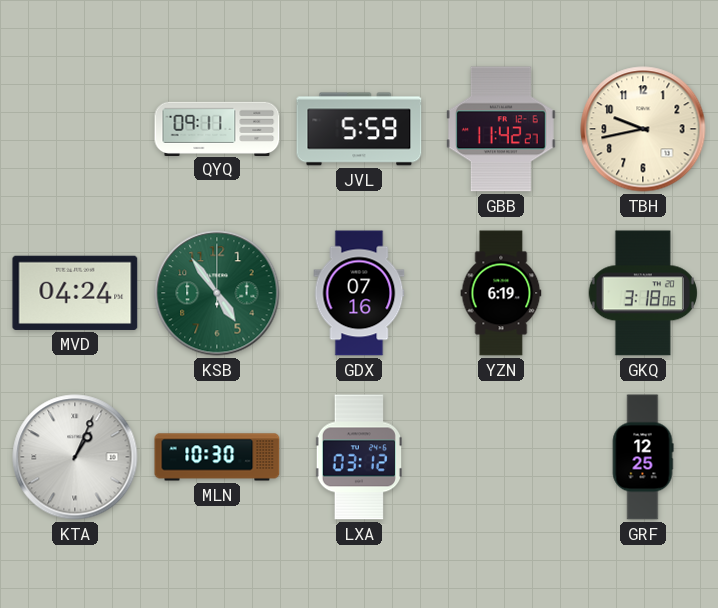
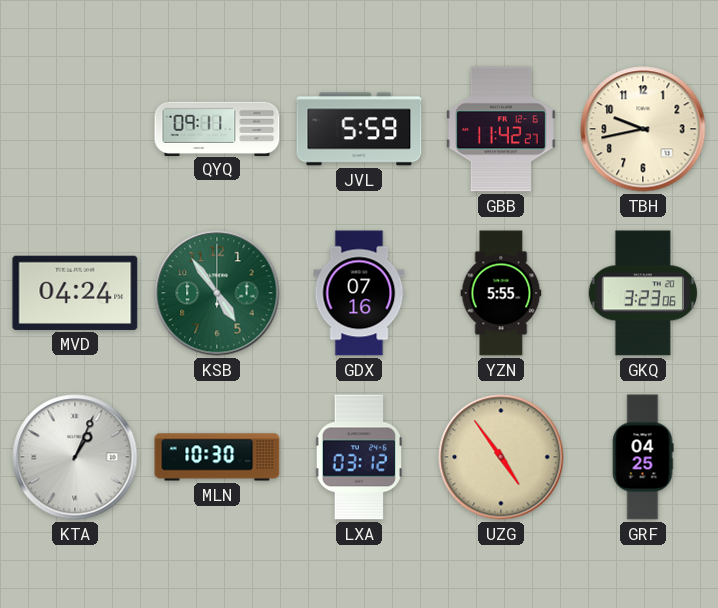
YZN: 6:19 -> 5:55
GKQ: 3:18 -> 3:23
UZG: none -> 4:54
GRF: 12:25 -> 04:25
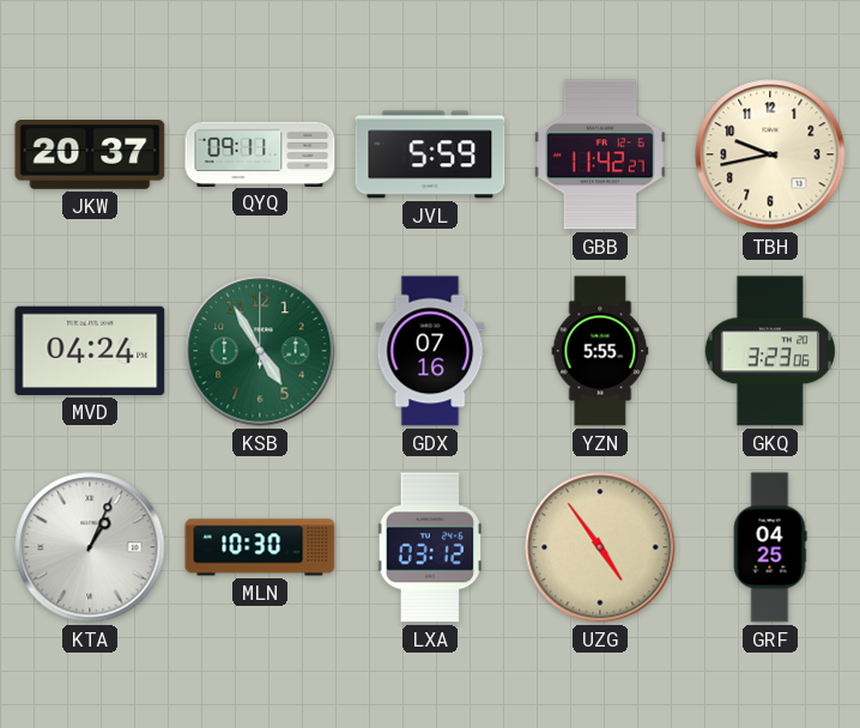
JKW: none -> 20:37
KSB: 4:54 -> 4:55
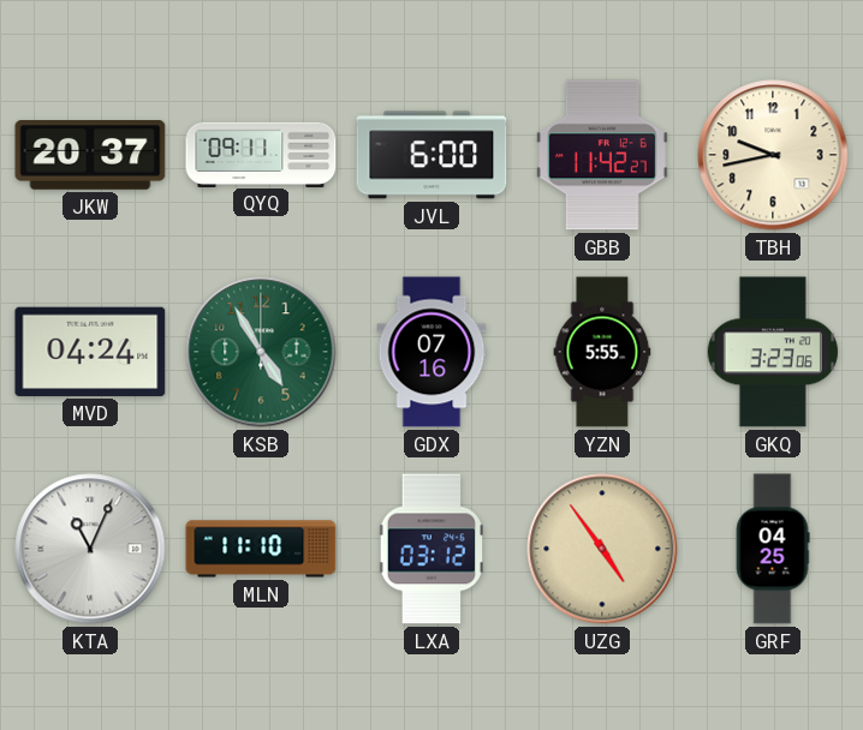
JVL: 5:59 -> 6:00
KTA: 1:04 -> 11:04
MLN: 10:30 -> 11:10
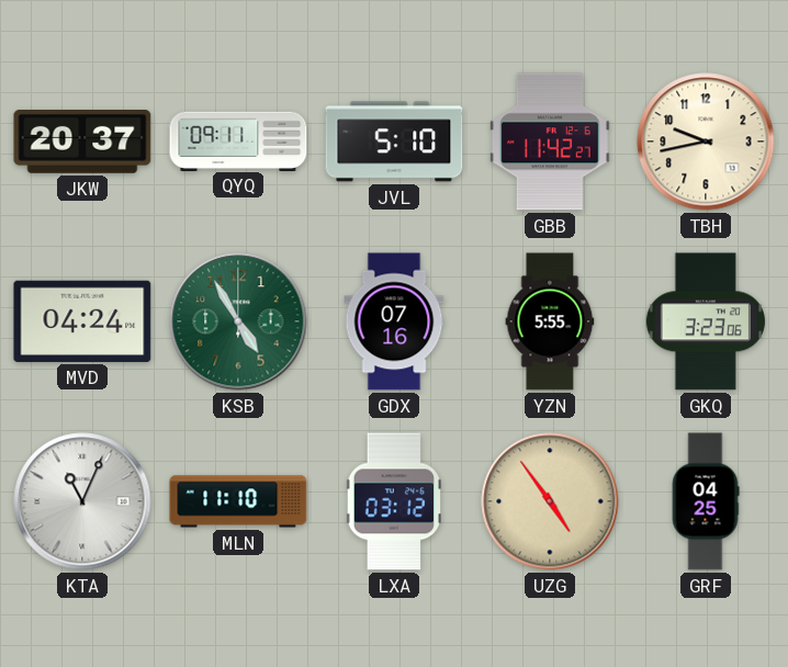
JVL: 6:00 -> 5:10
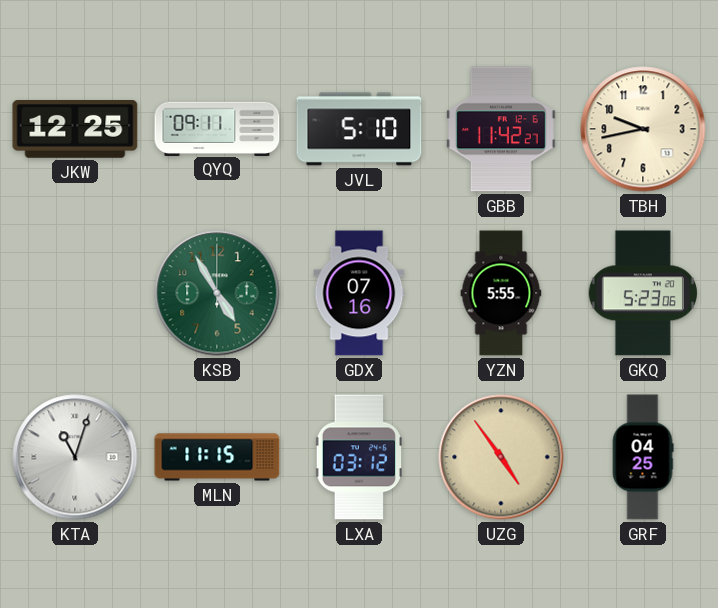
JKW: 20:37 -> 12:25
MVD: 04:24 -> none
GKQ: 3:23 -> 5:23
KTA: 11:04 -> 11:03
MLN: 11:10 -> 11:15
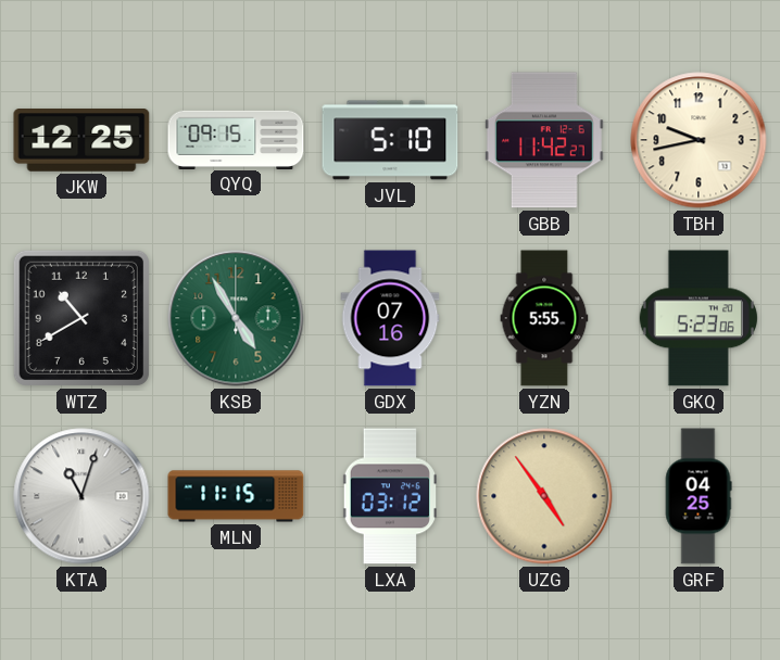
QYQ: 09:11 -> 09:15
WTZ: none -> 10:40
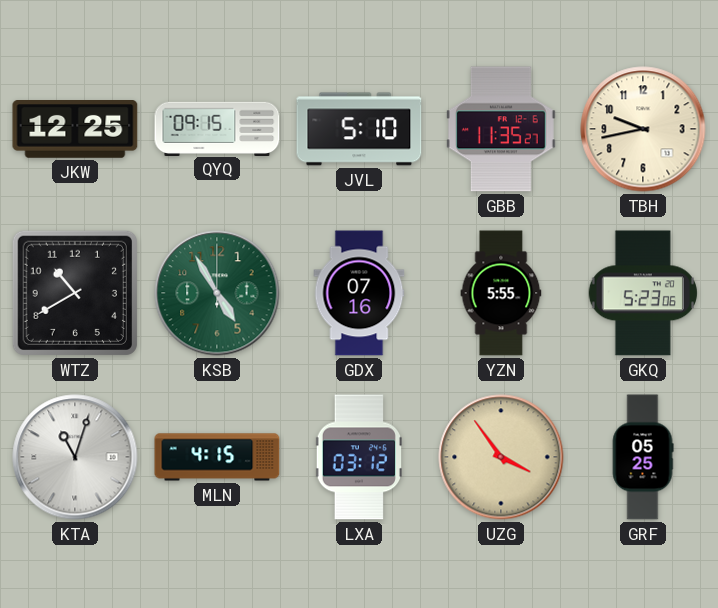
GBB: 11:42 -> 11:35
MLN: 11:15 -> 4:15
UZG: 4:54 -> 3:54
GRF: 04:25 -> 05:25
